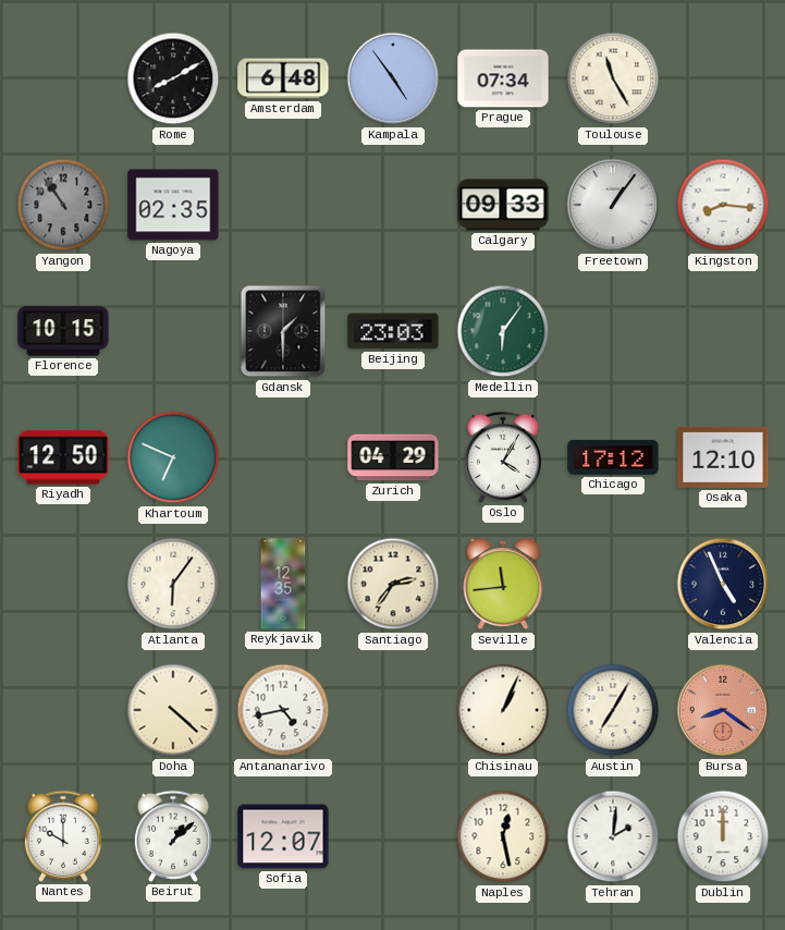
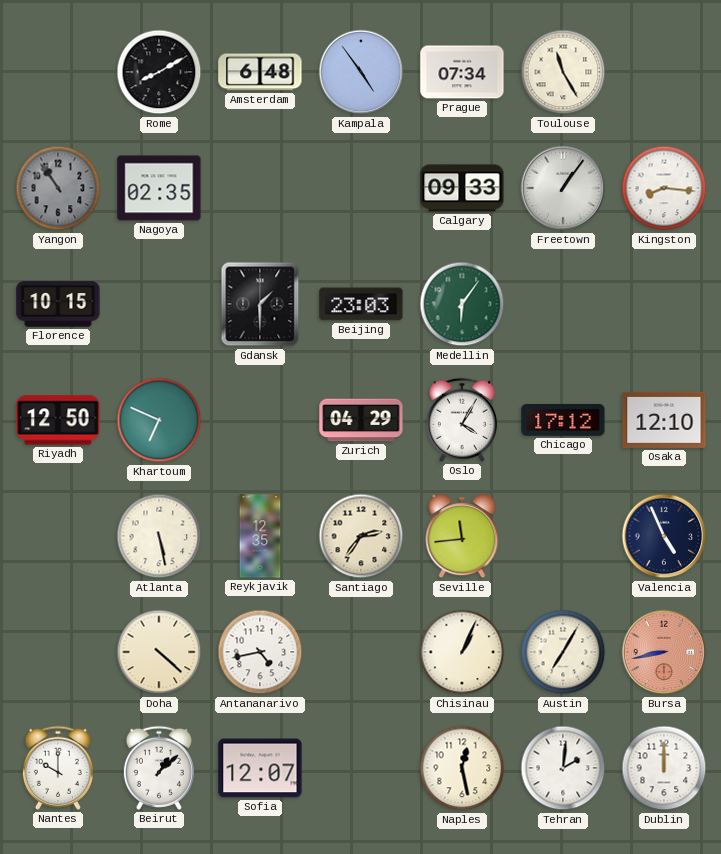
Atlanta: 6:06 -> 5:28
Bursa: 8:21 -> 8:43
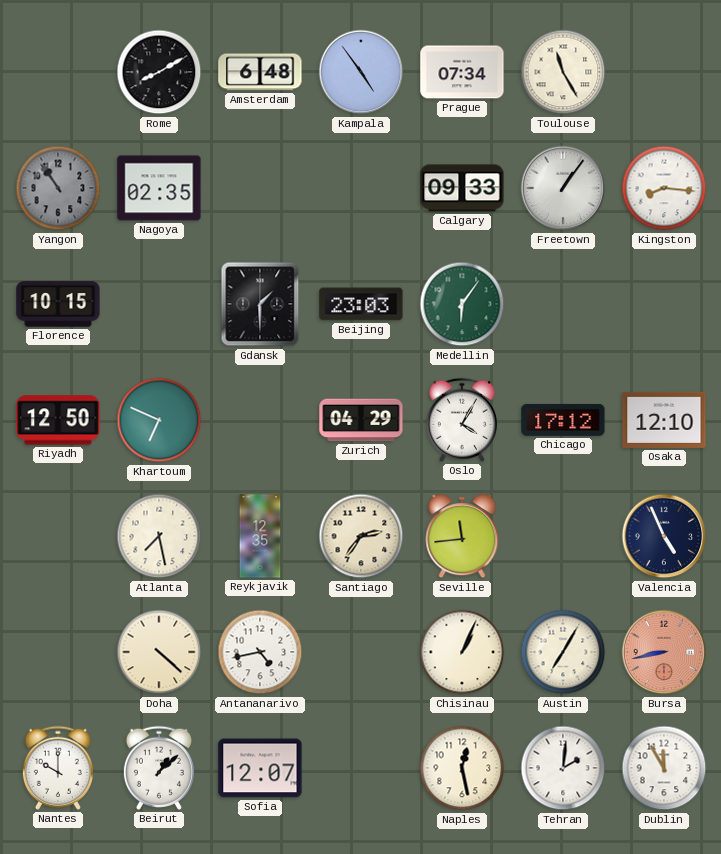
Atlanta: 5:28 -> 7:28
Dublin: 12:00 -> 11:55
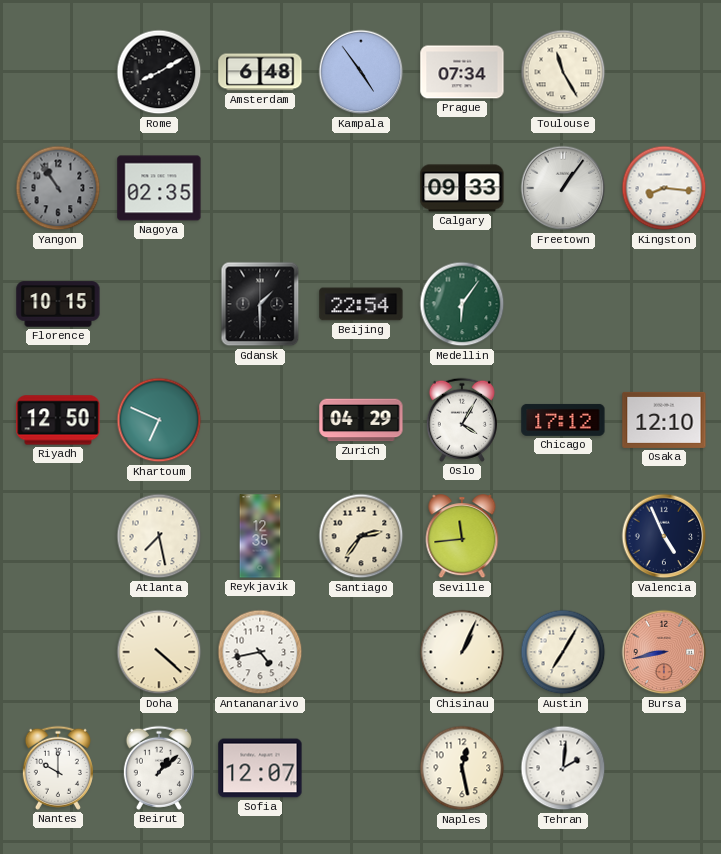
Beijing: 23:03 -> 22:54
Dublin: 11:55 -> none
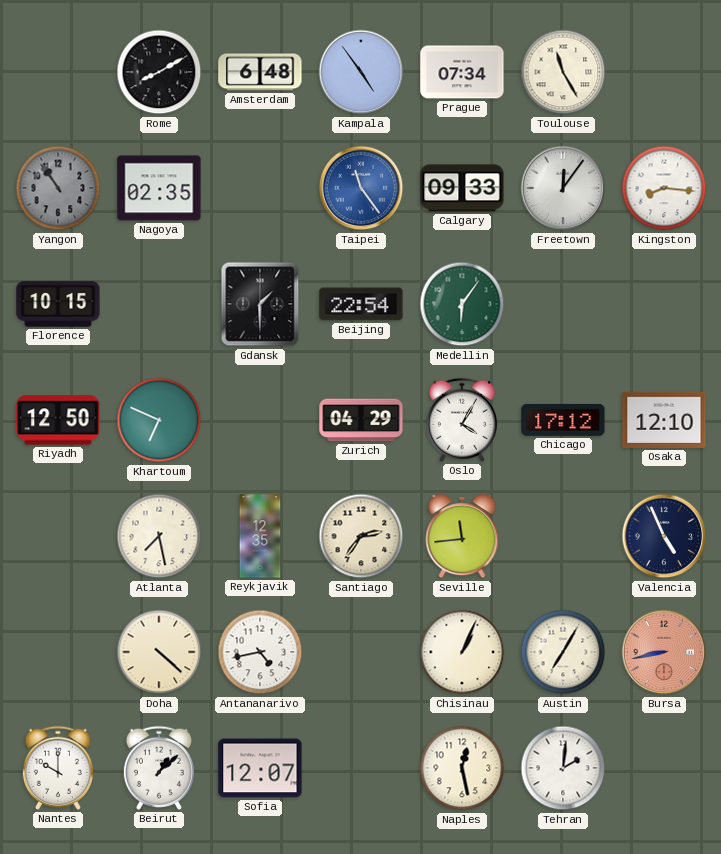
Taipei: none -> 11:24
Freetown: 1:06 -> 12:06
